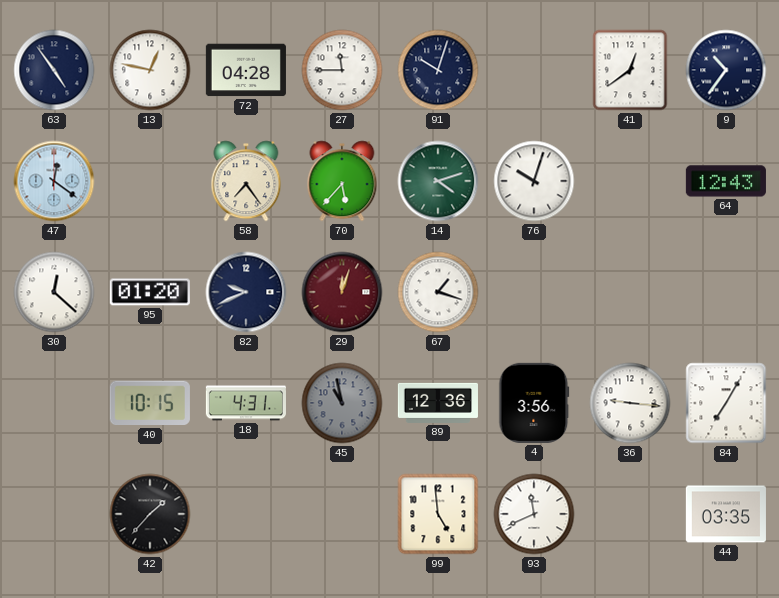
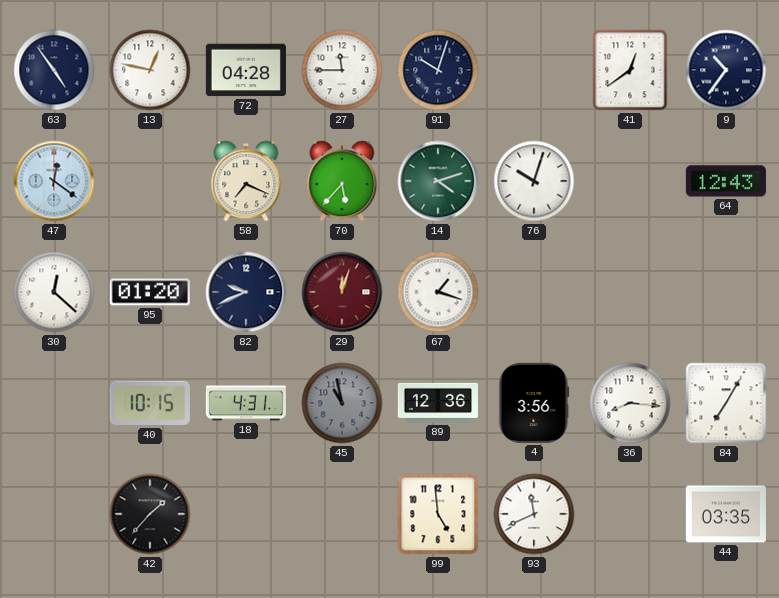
58: 7:24 -> 7:19
36: 9:16 -> 8:16
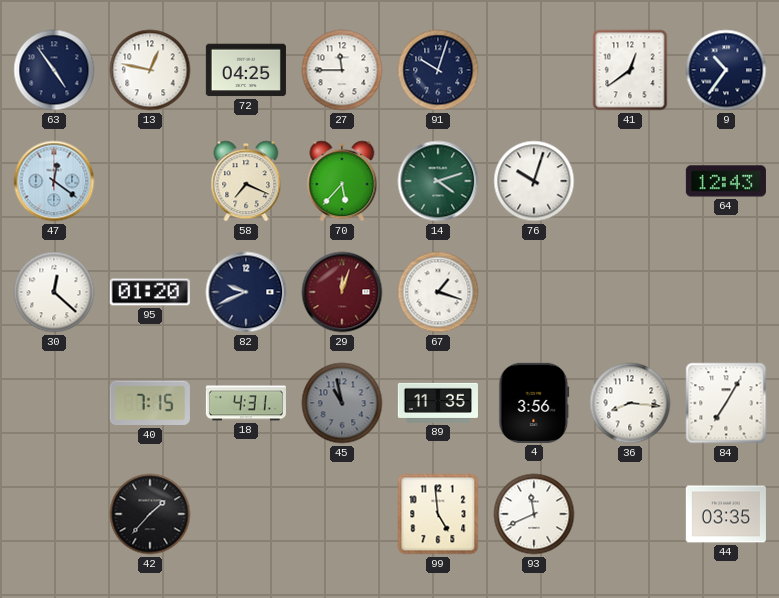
72: 04:28 -> 04:25
40: 10:15 -> 7:15
89: 12:36 -> 11:35
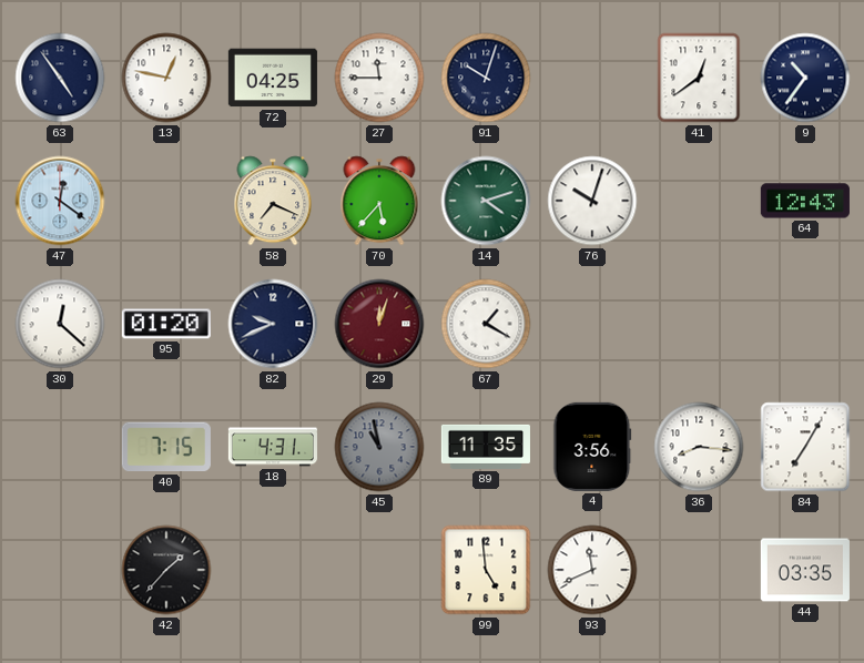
67: 1:18 -> 1:20
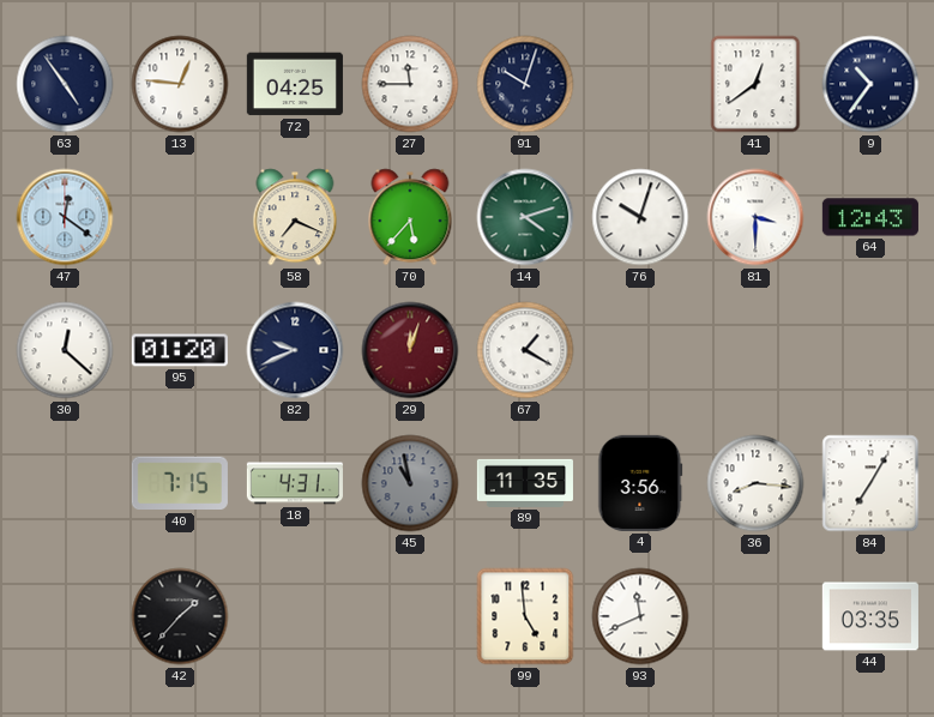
13: 12:47 -> 12:46
81: none -> 3:30
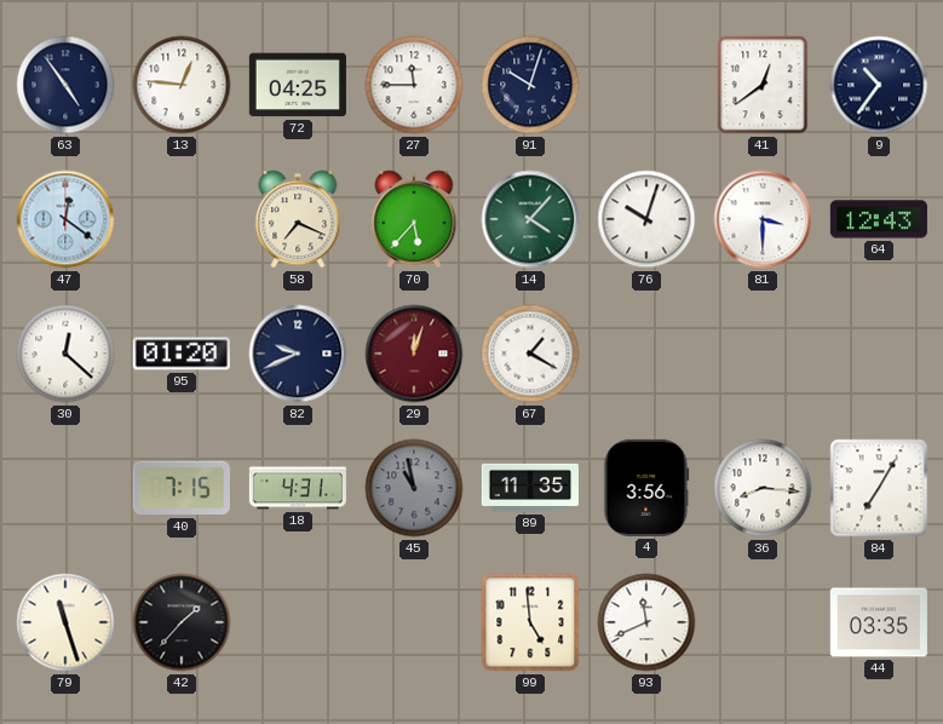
14: 4:12 -> 4:07
79: none -> 11:27
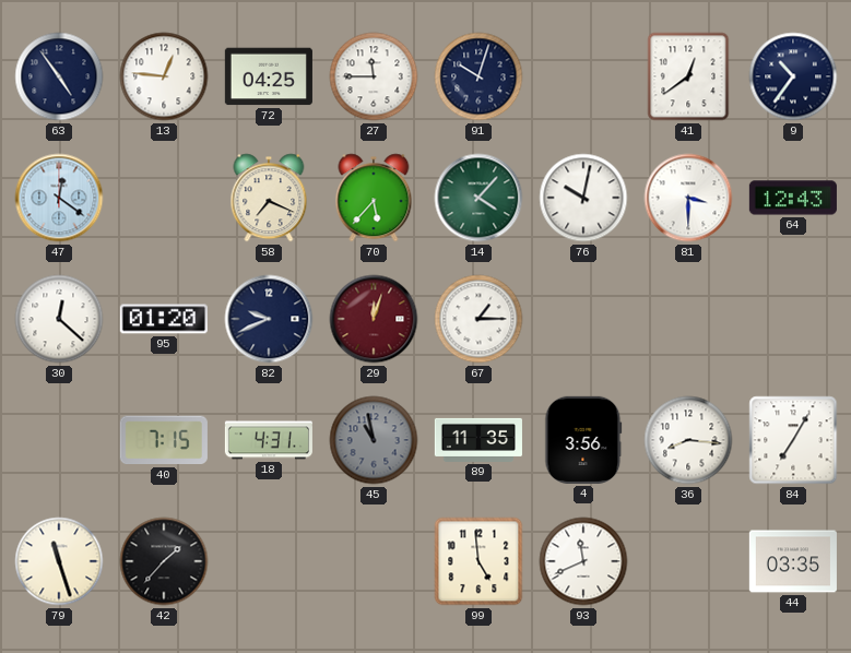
76: 10:03 -> 10:02
67: 1:20 -> 1:15
